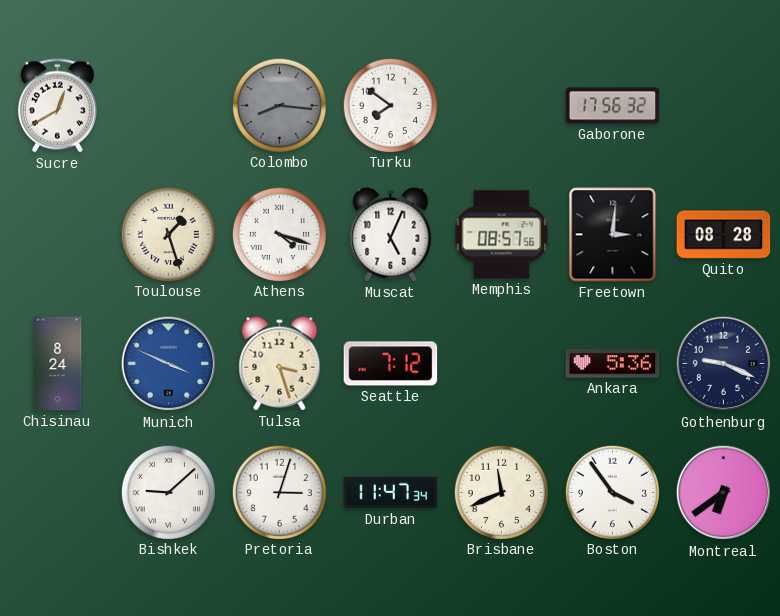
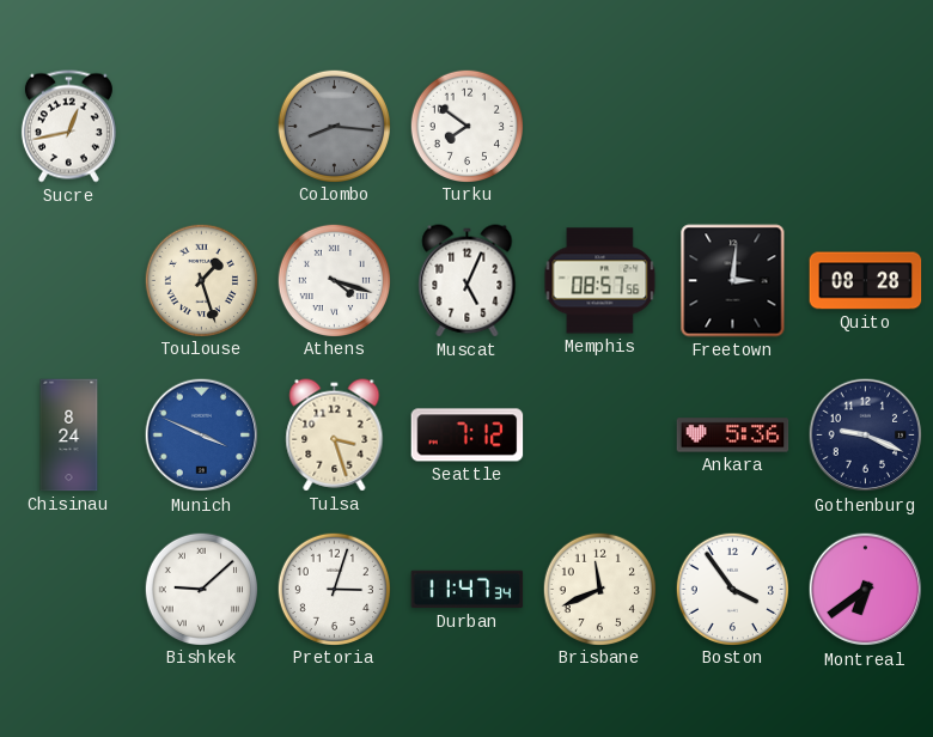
Sucre: 12:40 -> 12:43
Gaborone: 17:56 -> none
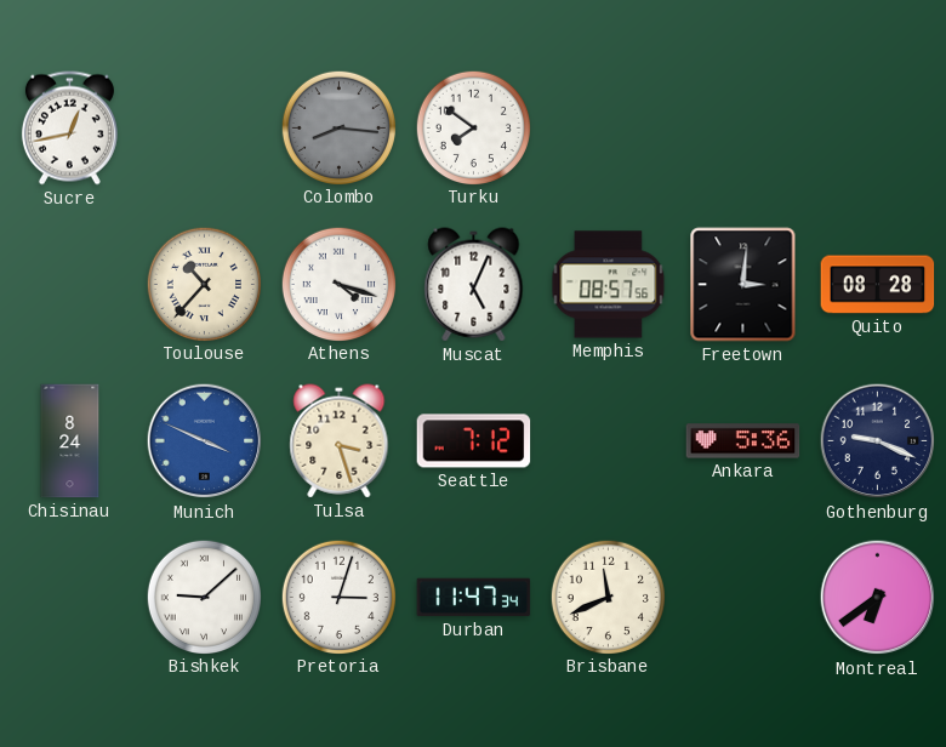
Toulouse: 1:27 -> 10:37
Boston: 3:54 -> none
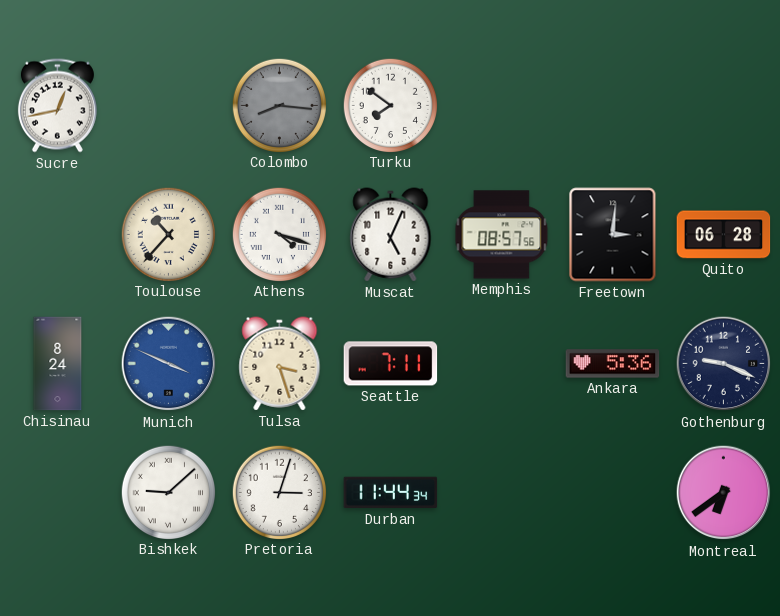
Quito: 08:28 -> 06:28
Seattle: 7:12 -> 7:11
Durban: 11:47 -> 11:44
Brisbane: 11:41 -> none
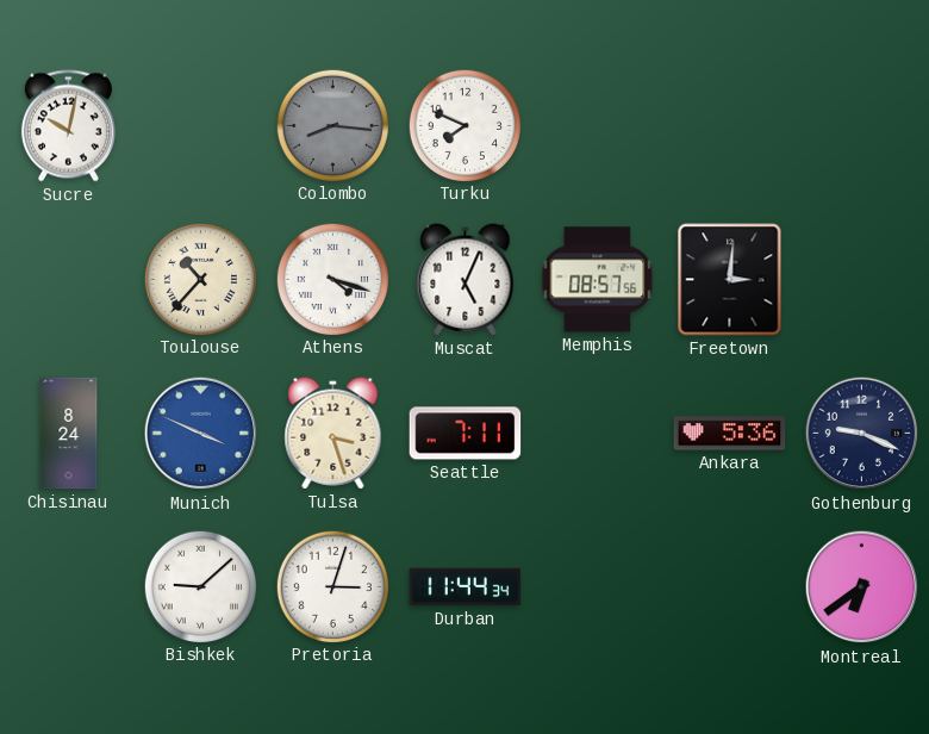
Sucre: 12:43 -> 10:02
Turku: 7:51 -> 7:49
Quito: 06:28 -> none
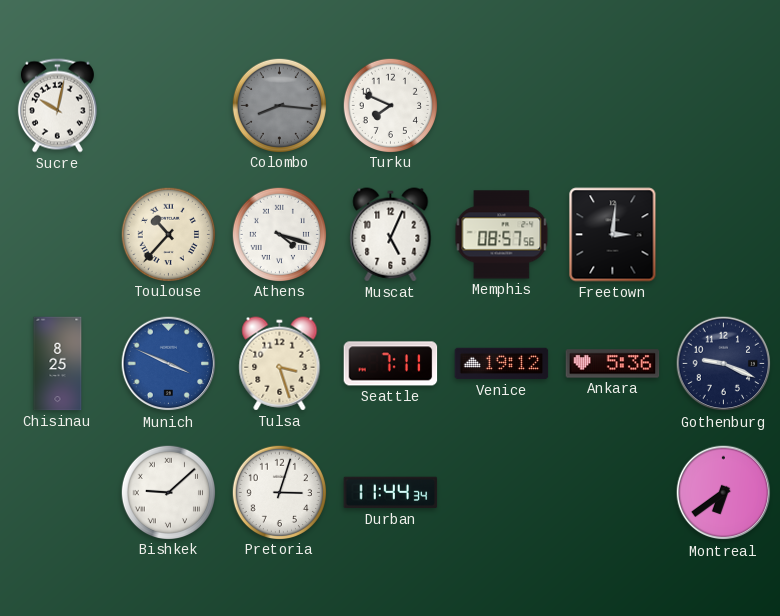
Chisinau: 8:24 -> 8:25
Venice: none -> 19:12
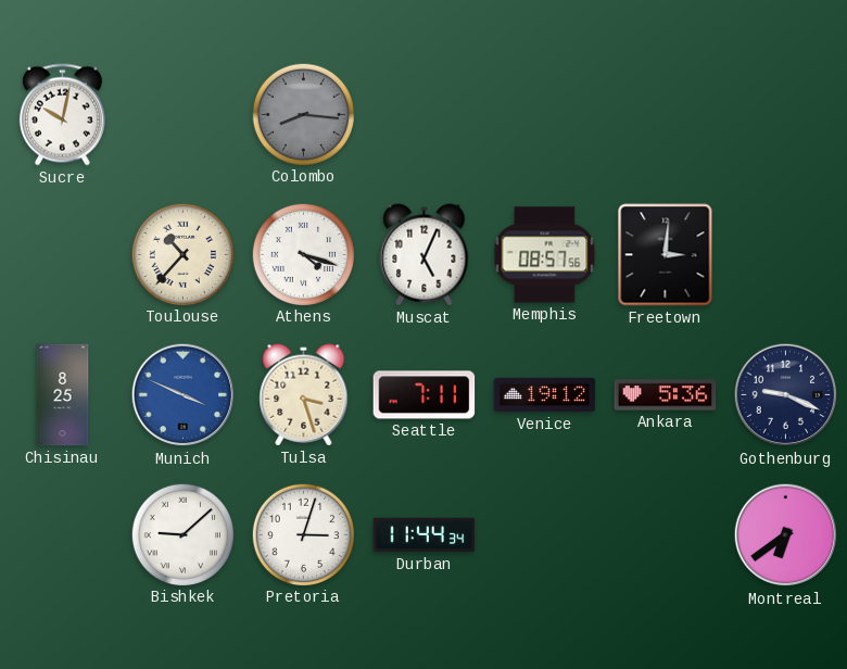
Turku: 7:49 -> none
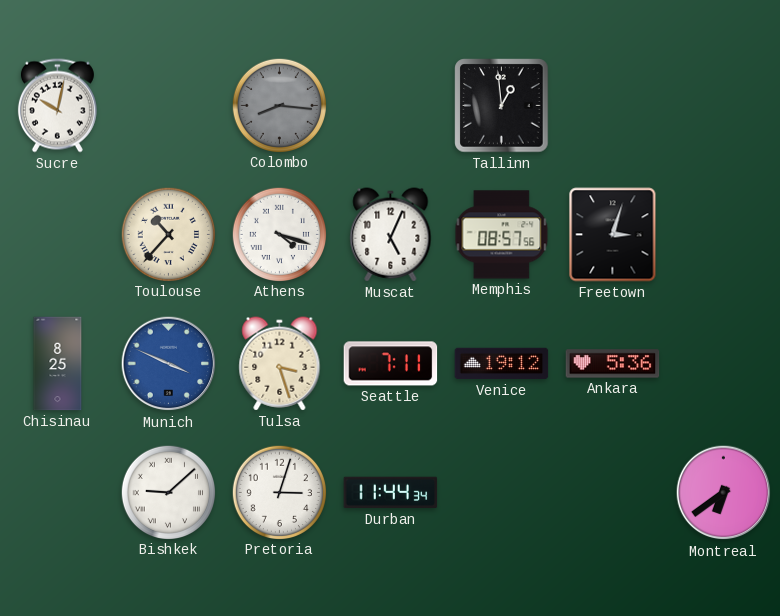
Tallinn: none -> 12:59
Freetown: 3:01 -> 3:03
Gothenburg: 9:19 -> none
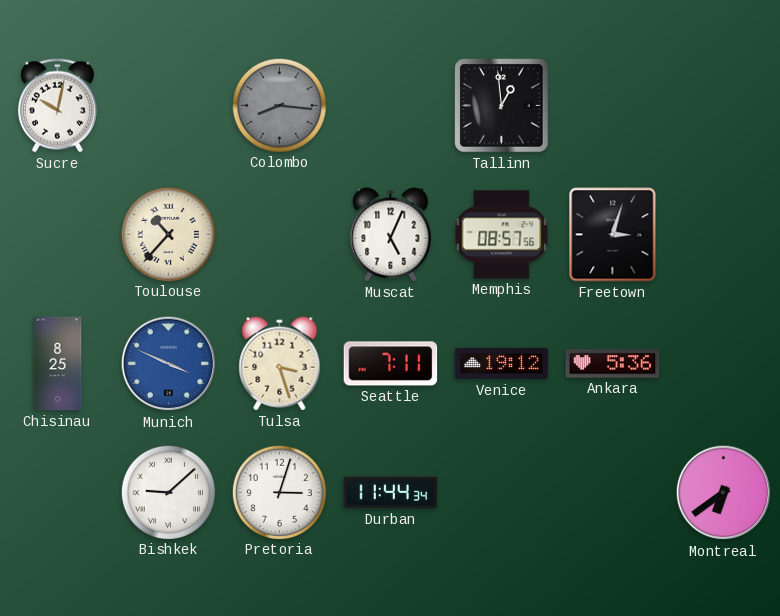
Athens: 4:18 -> none
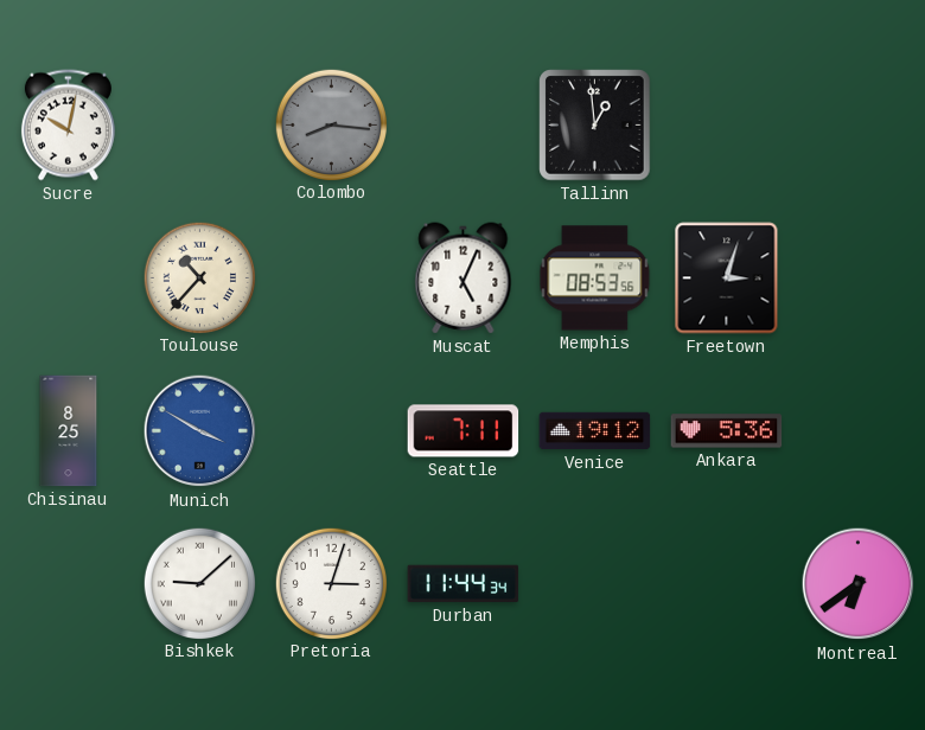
Memphis: 08:57 -> 08:53
Munich: 3:49 -> 3:50
Tulsa: 3:27 -> none
